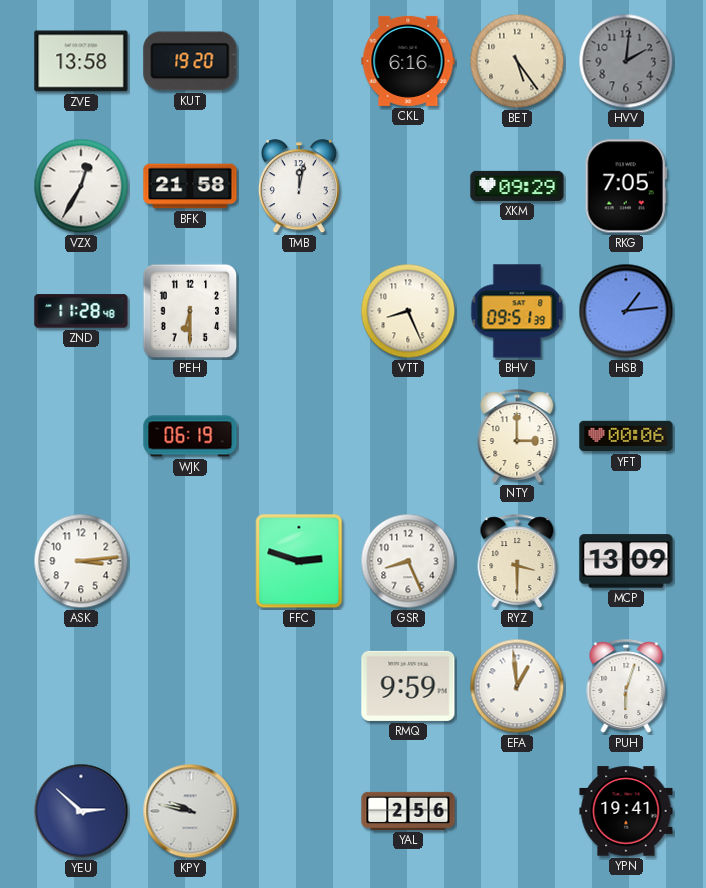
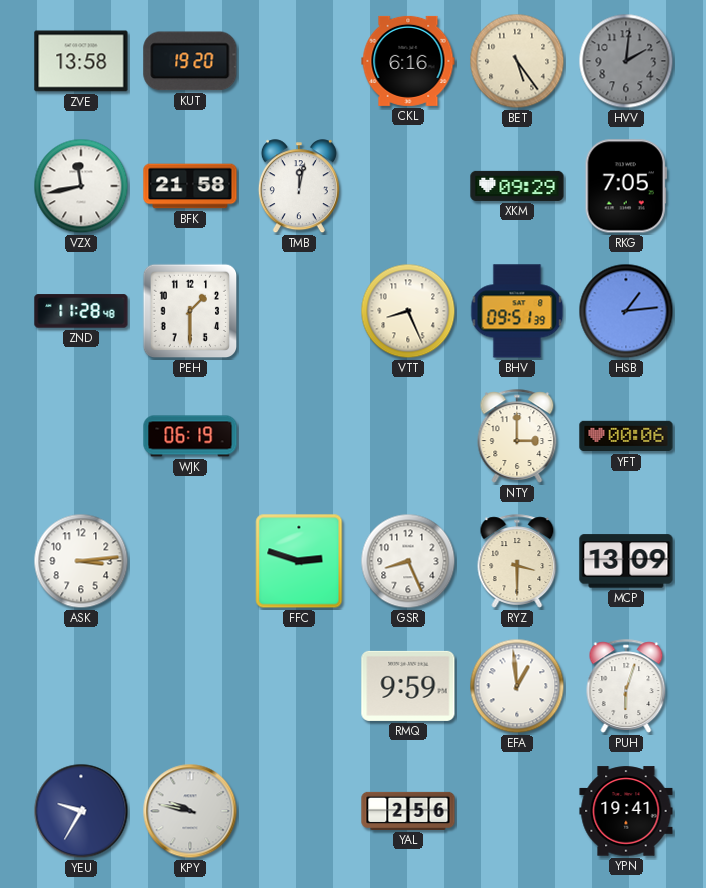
VZX: 12:35 -> 11:43
PEH: 6:30 -> 1:30
YEU: 2:52 -> 9:35
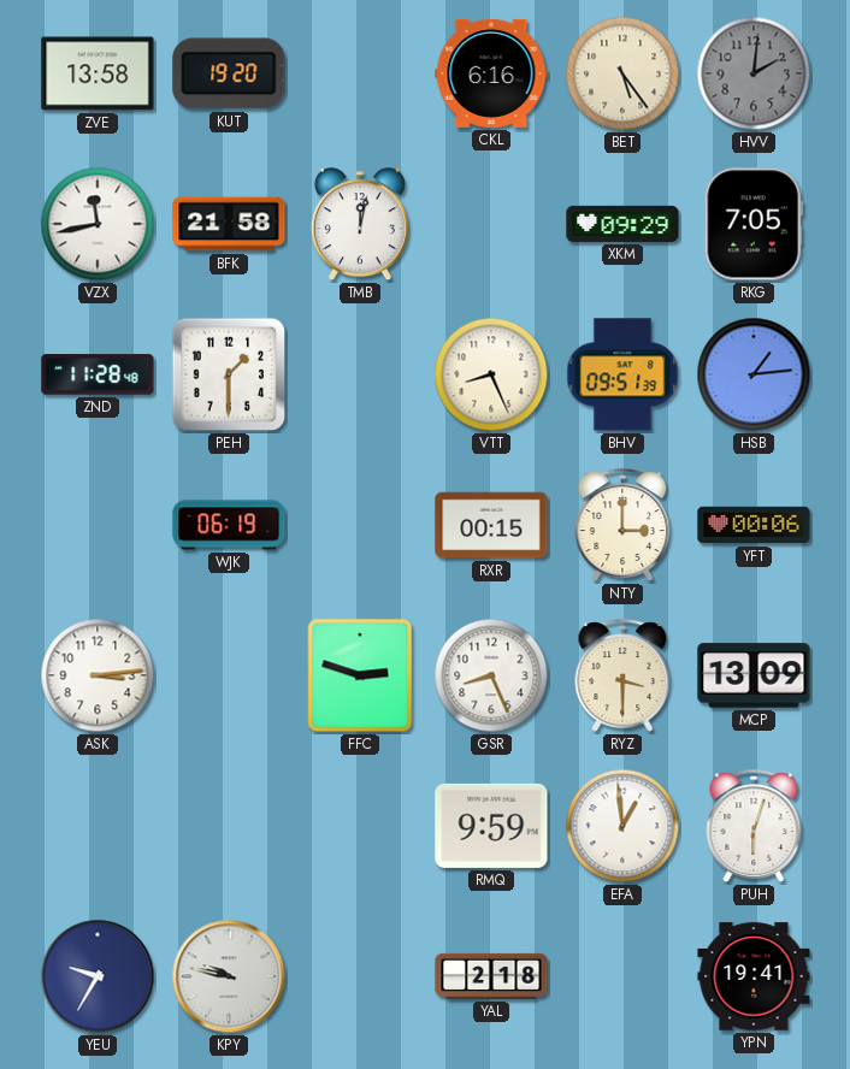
RXR: none -> 00:15
YAL: 2:56 -> 2:18
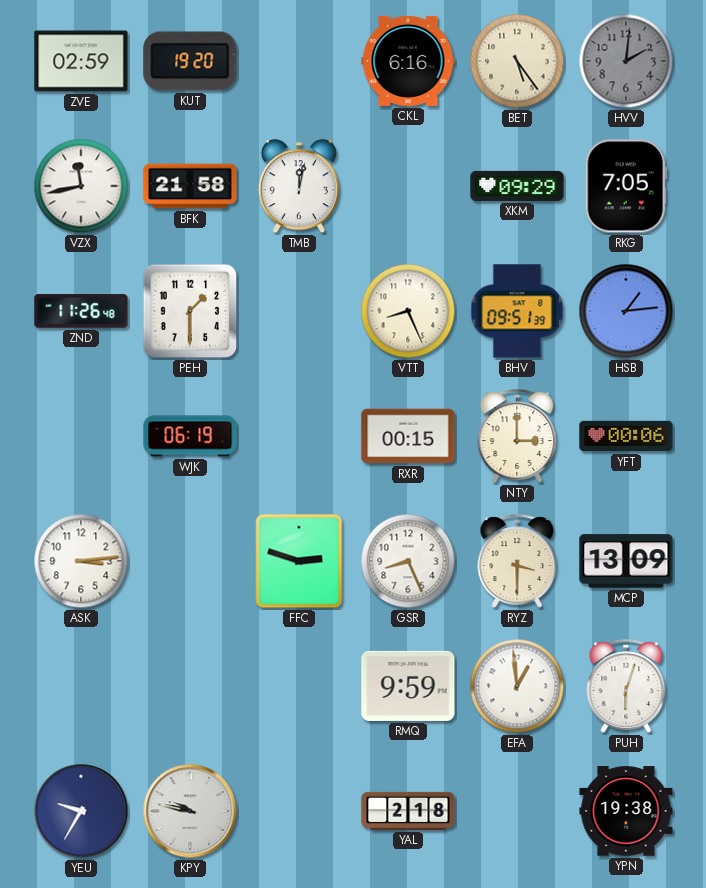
ZVE: 13:58 -> 02:59
ZND: 11:28 -> 11:26
YPN: 19:41 -> 19:38
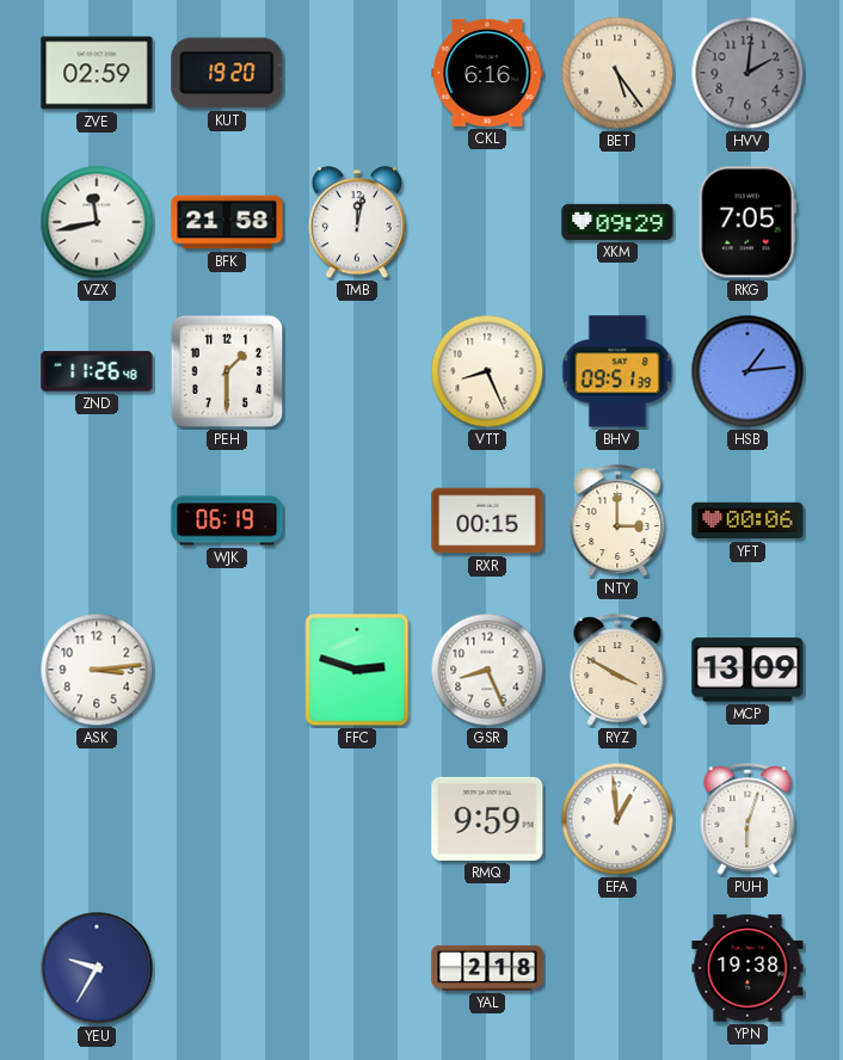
RYZ: 3:30 -> 3:50
KPY: 9:47 -> none
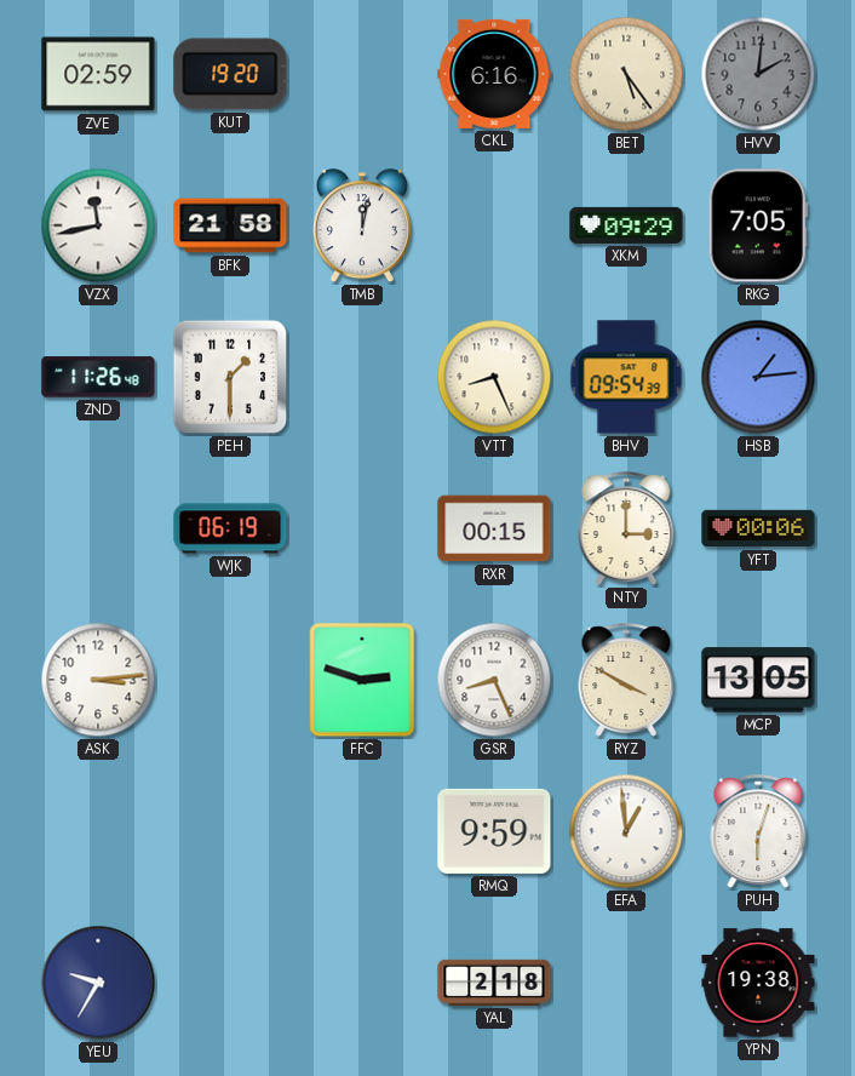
BHV: 09:51 -> 09:54
MCP: 13:09 -> 13:05
